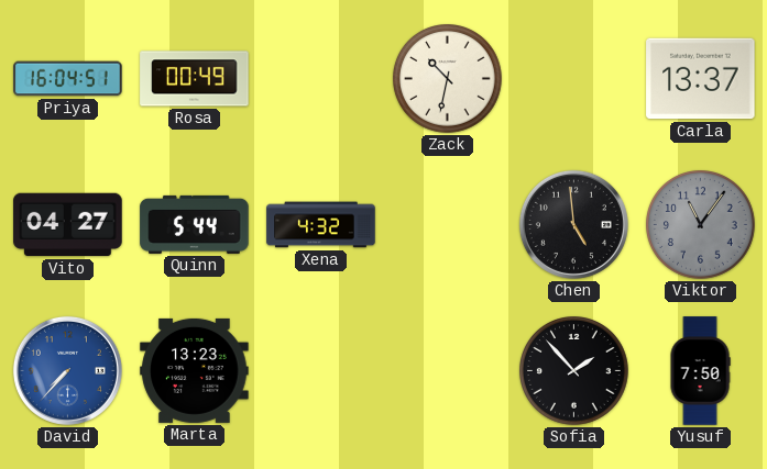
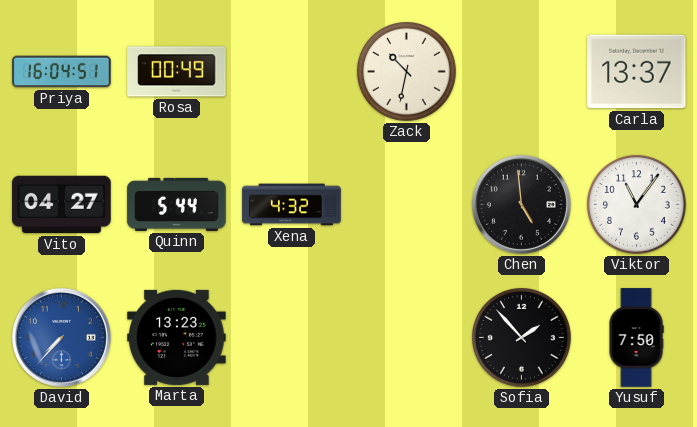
Viktor dial: grey -> white
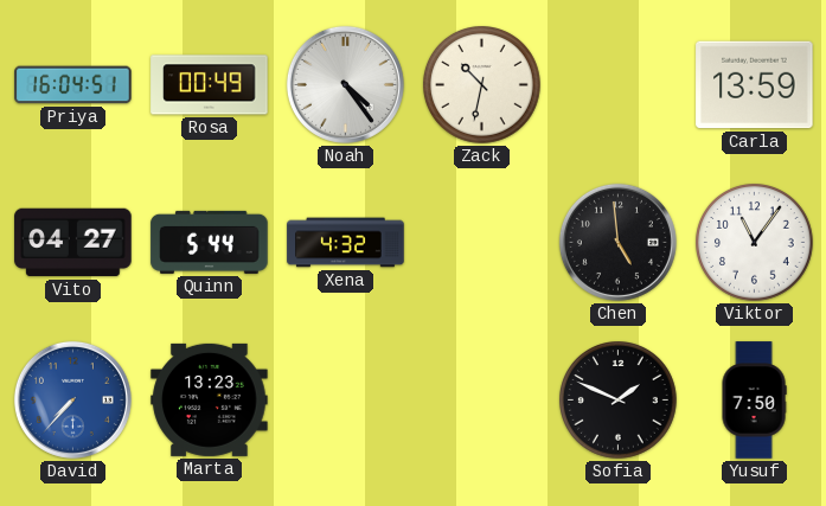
Noah: none -> 4:24
Carla: 13:37 -> 13:59
Sofia: 1:53 -> 1:49
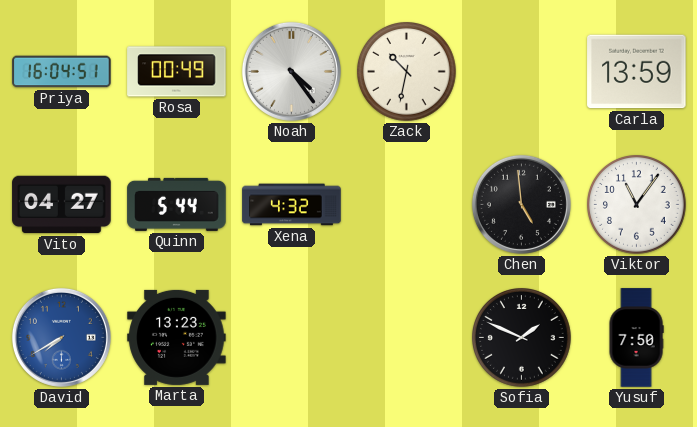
David: 7:37 -> 7:40
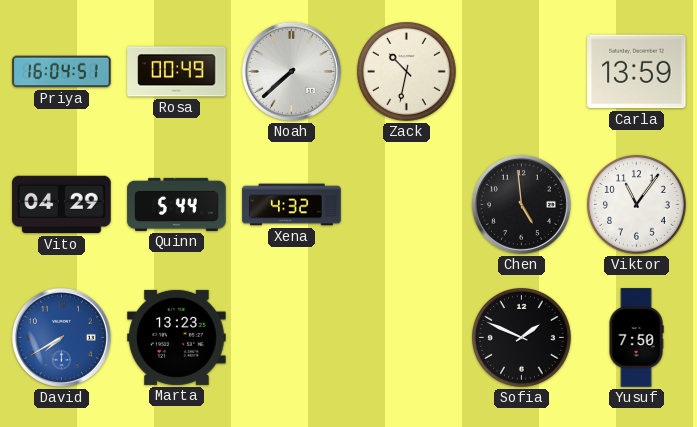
Noah: 4:24 -> 7:38
Vito: 04:27 -> 04:29
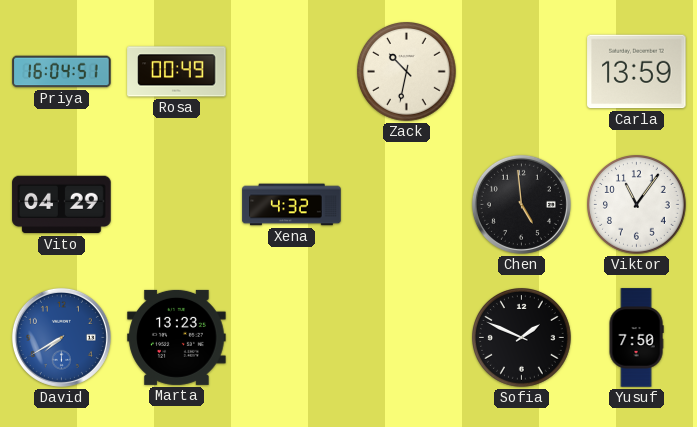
Noah: 7:38 -> none
Quinn: 5:44 -> none
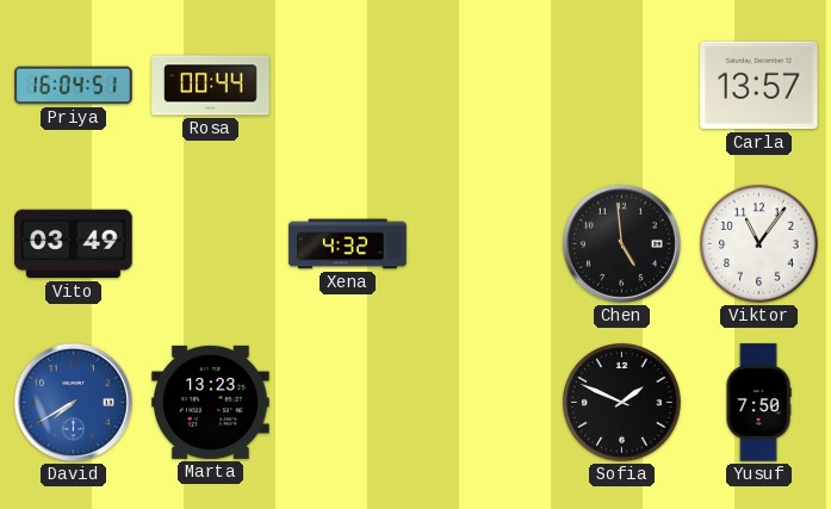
Rosa: 00:49 -> 00:44
Zack: 10:32 -> none
Carla: 13:59 -> 13:57
Vito: 04:29 -> 03:49
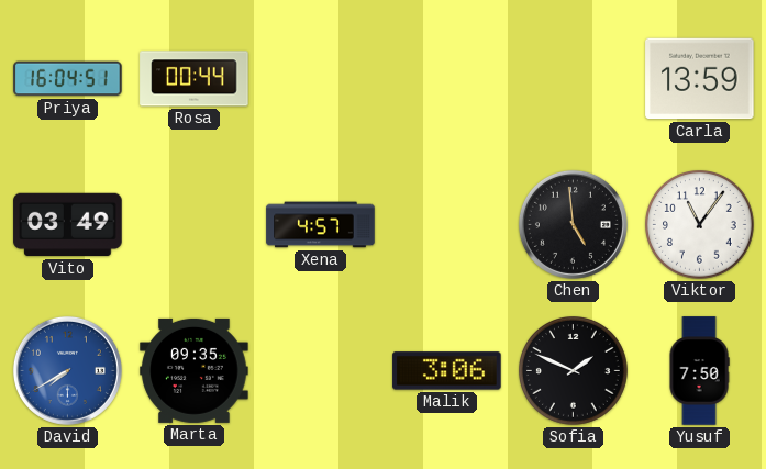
Carla: 13:57 -> 13:59
Xena: 4:32 -> 4:57
Marta: 13:23 -> 09:35
Malik: none -> 3:06
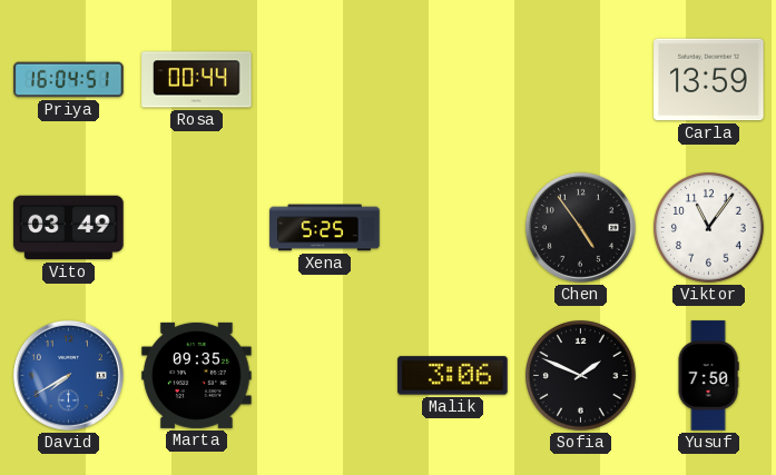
Xena: 4:57 -> 5:25
Chen: 4:59 -> 4:54
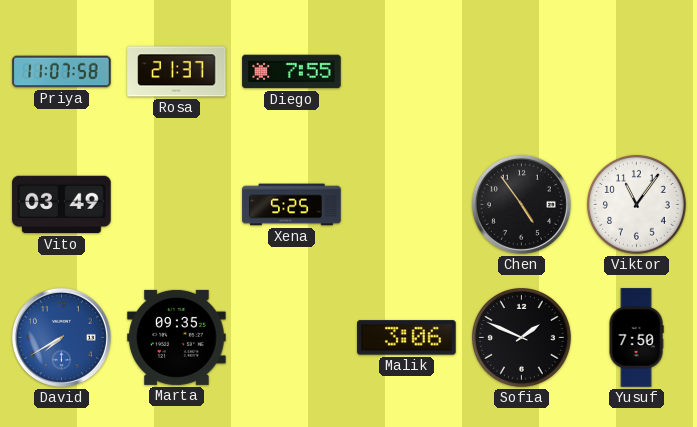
Priya: 16:04 -> 11:07
Rosa: 00:44 -> 21:37
Diego: none -> 7:55
Carla: 13:59 -> none
